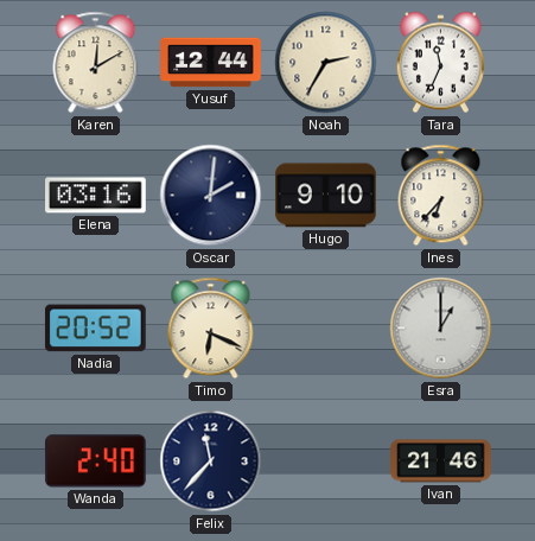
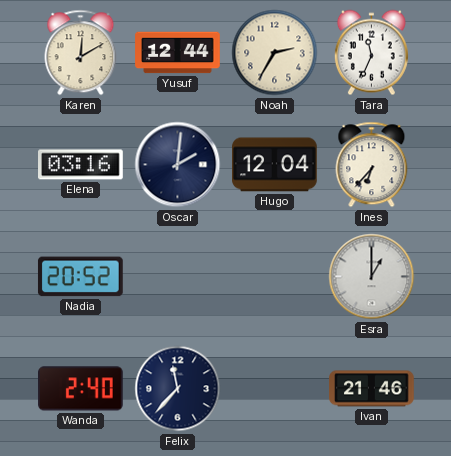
Hugo: 9:10 -> 12:04
Timo: 6:19 -> none
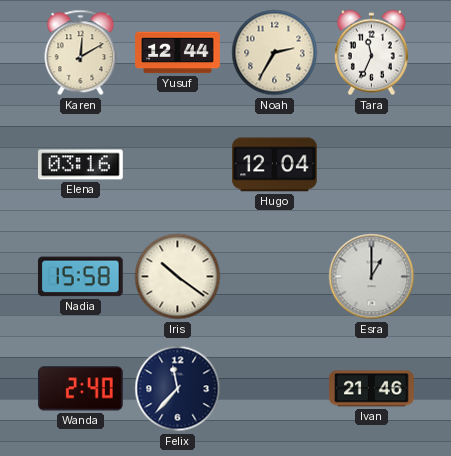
Oscar: 2:01 -> none
Ines: 6:37 -> none
Nadia: 20:52 -> 15:58
Iris: none -> 10:21
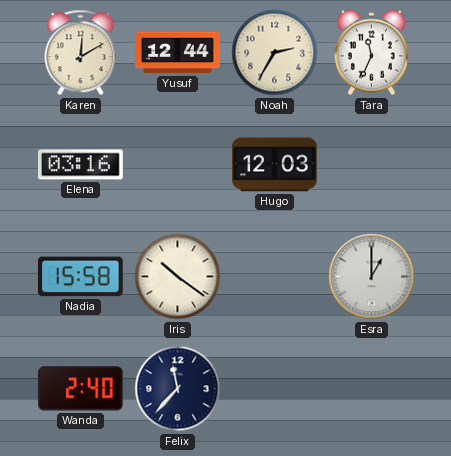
Hugo: 12:04 -> 12:03
Ivan: 21:46 -> none
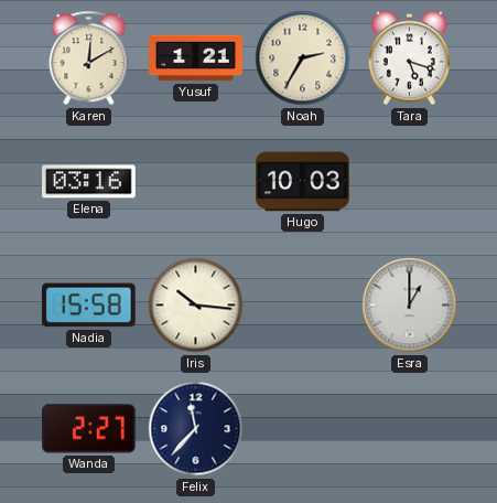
Yusuf: 12:44 -> 1:21
Tara: 11:34 -> 5:18
Hugo: 12:03 -> 10:03
Iris: 10:21 -> 10:16
Wanda: 2:40 -> 2:27
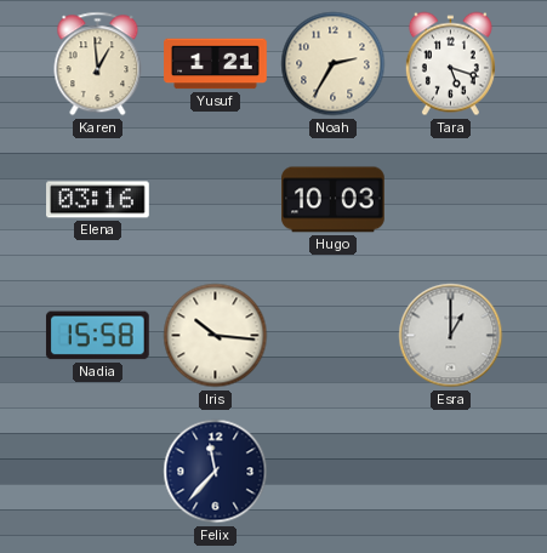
Karen: 12:10 -> 12:59
Wanda: 2:27 -> none
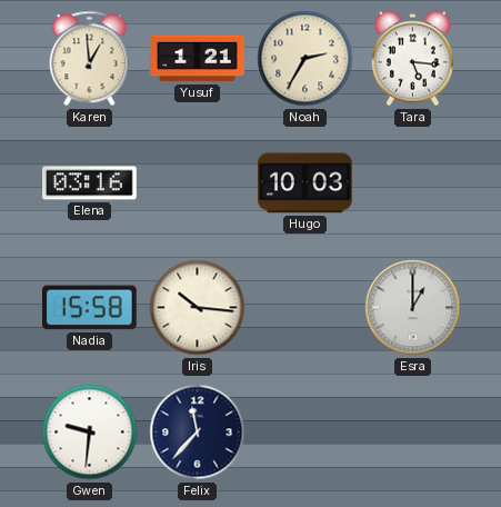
Tara: 5:18 -> 5:16
Gwen: none -> 9:31
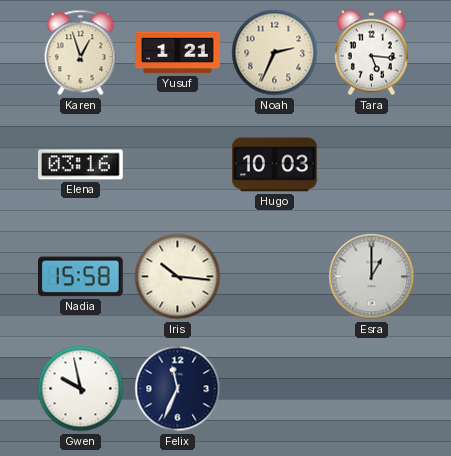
Karen: 12:59 -> 12:57
Noah: 2:35 -> 2:34
Gwen: 9:31 -> 9:58
Felix: 11:37 -> 11:34
